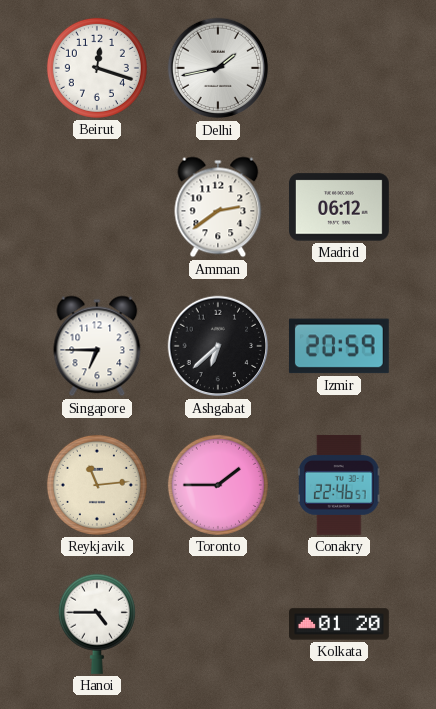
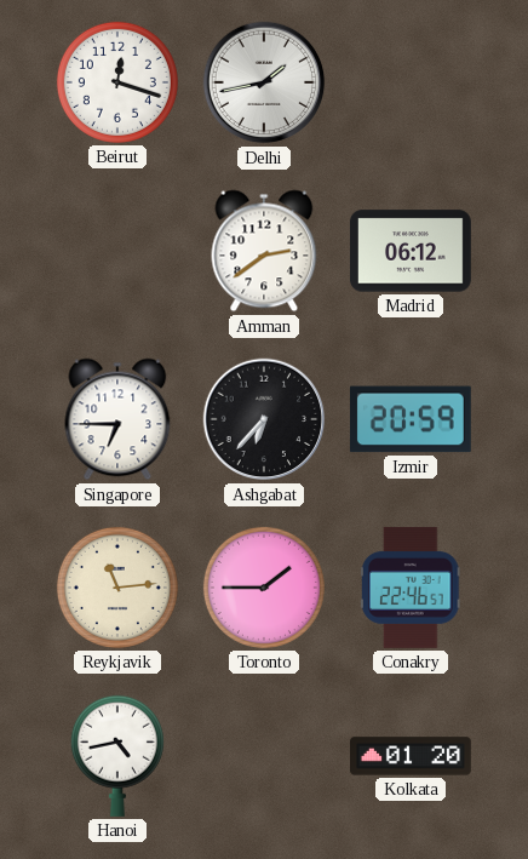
Ashgabat: 6:38 -> 6:37
Hanoi: 4:45 -> 4:43
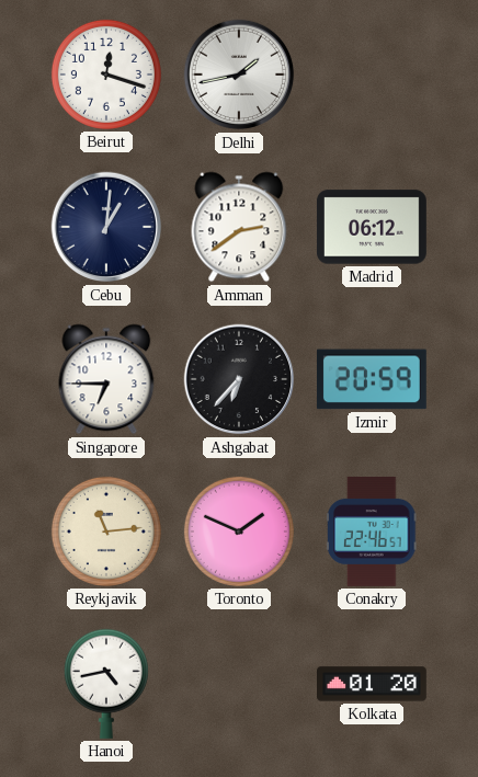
Cebu: none -> 1:01
Toronto: 1:45 -> 1:49
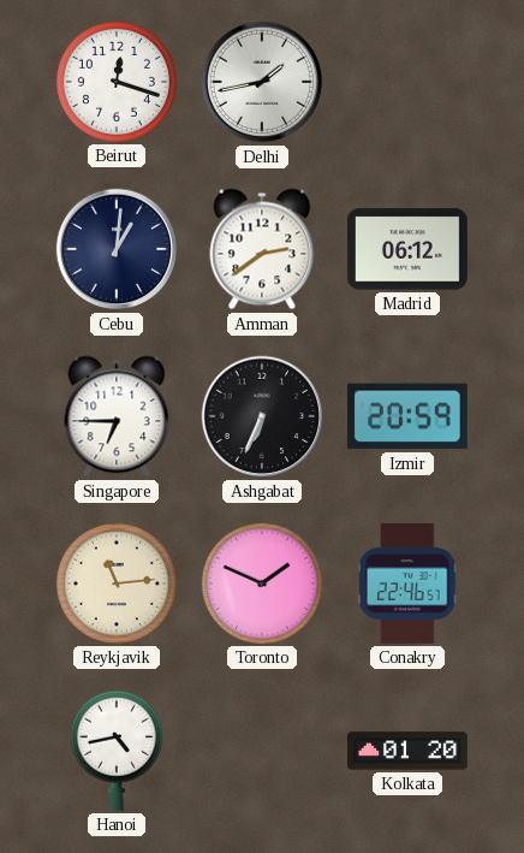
Ashgabat: 6:37 -> 6:34
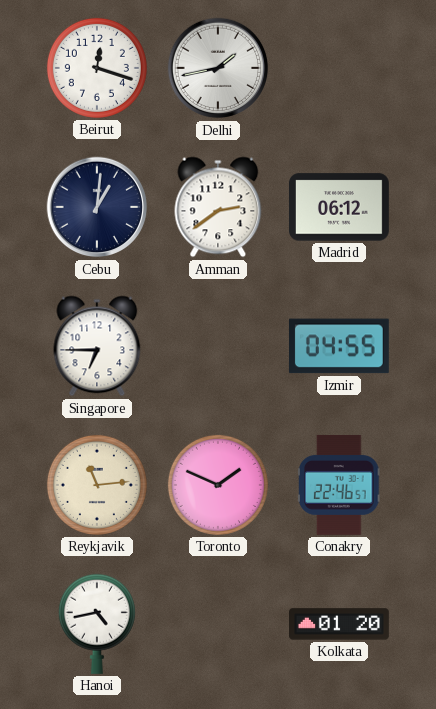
Ashgabat: 6:34 -> none
Izmir: 20:59 -> 04:55
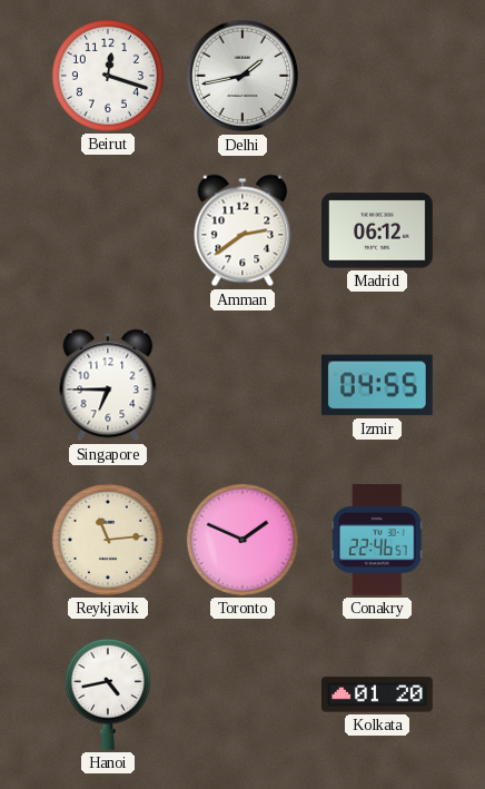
Cebu: 1:01 -> none
